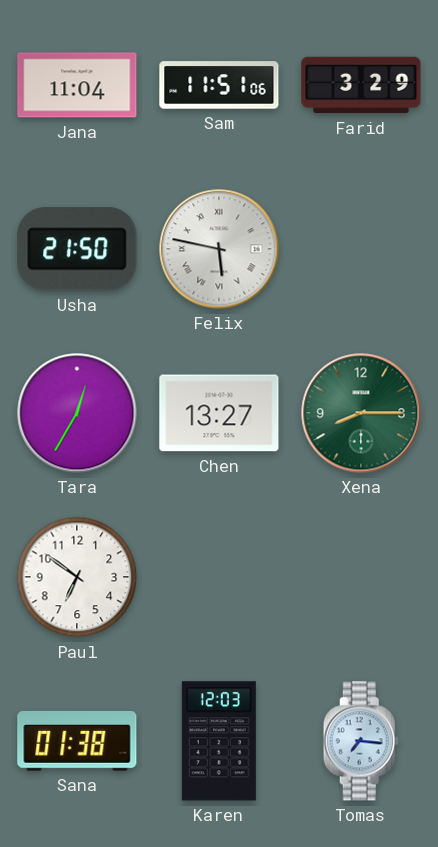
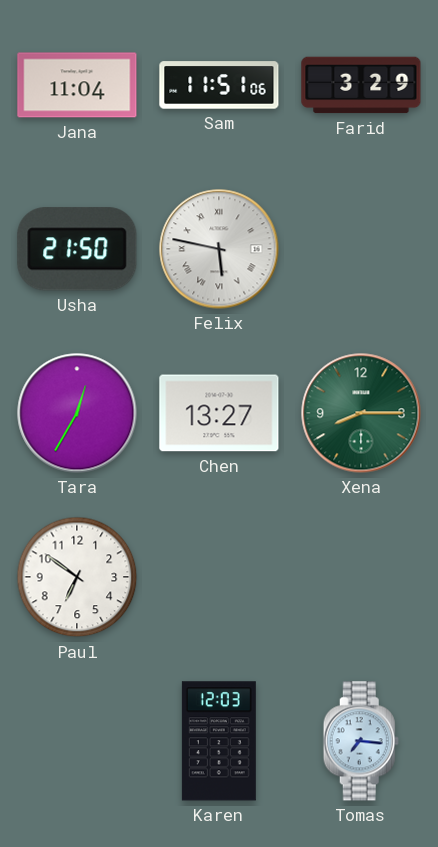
Sana: 01:38 -> none
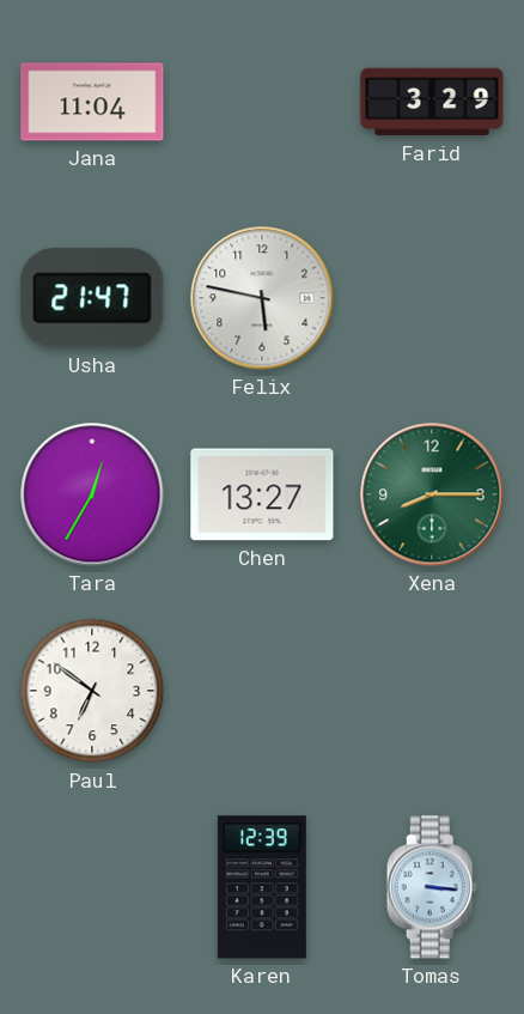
Sam: 11:51 -> none
Usha: 21:50 -> 21:47
Felix numerals: Roman -> Arabic
Karen: 12:03 -> 12:39
Tomas: 7:16 -> 3:16
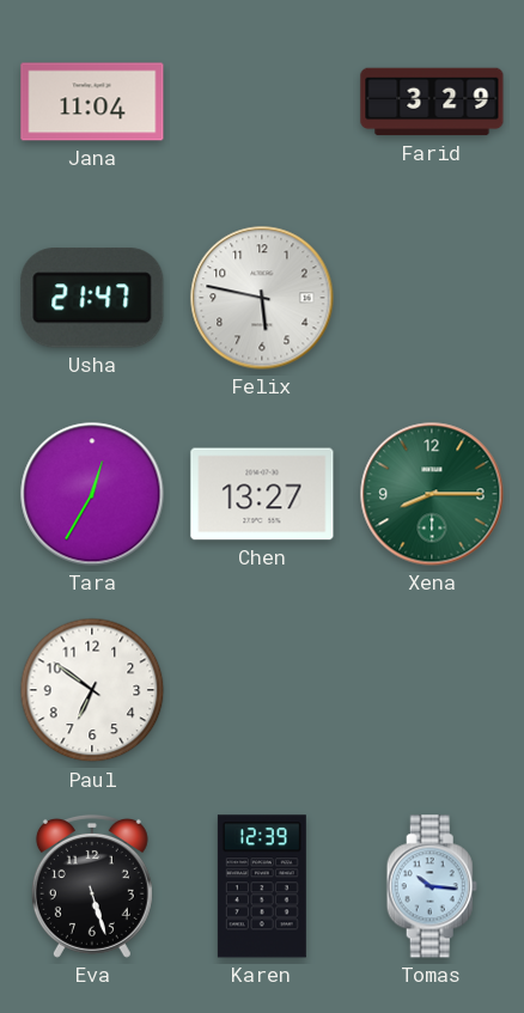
Eva: none -> 5:27
Tomas: 3:16 -> 10:16
